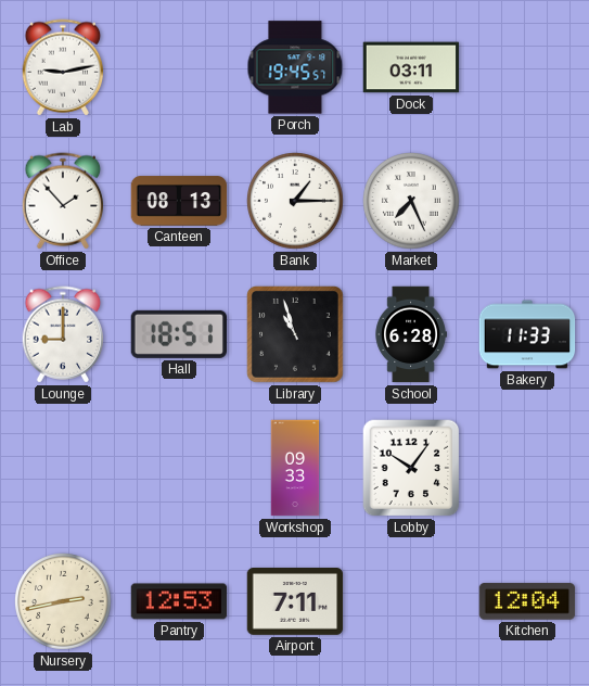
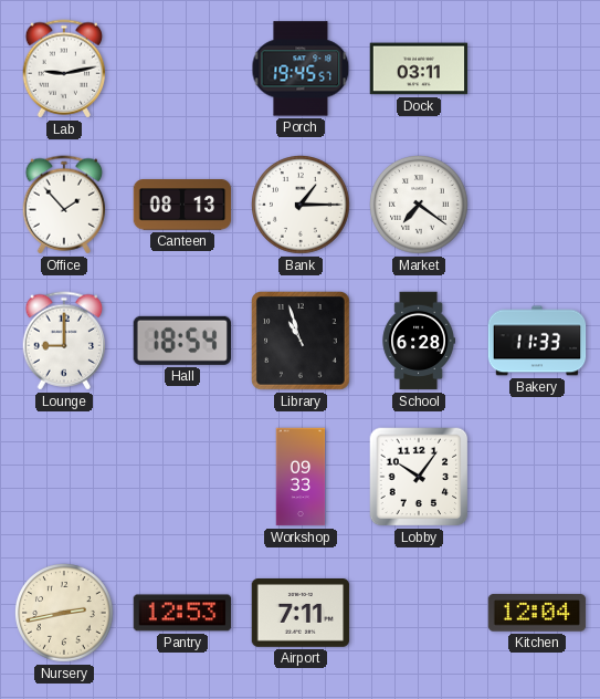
Market: 7:26 -> 7:21
Hall: 18:51 -> 18:54
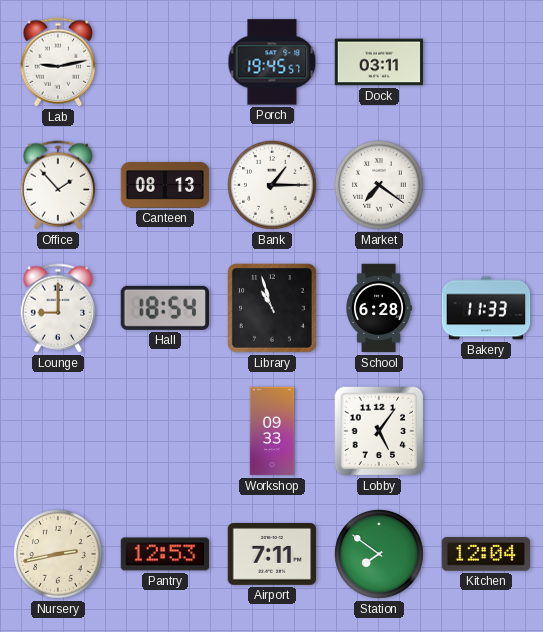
Lobby: 10:06 -> 5:06
Station: none -> 7:51
